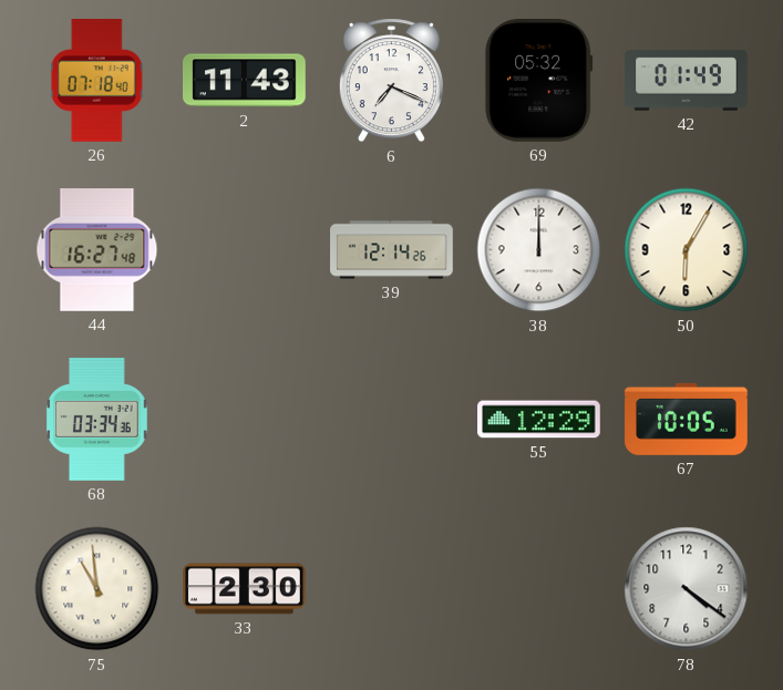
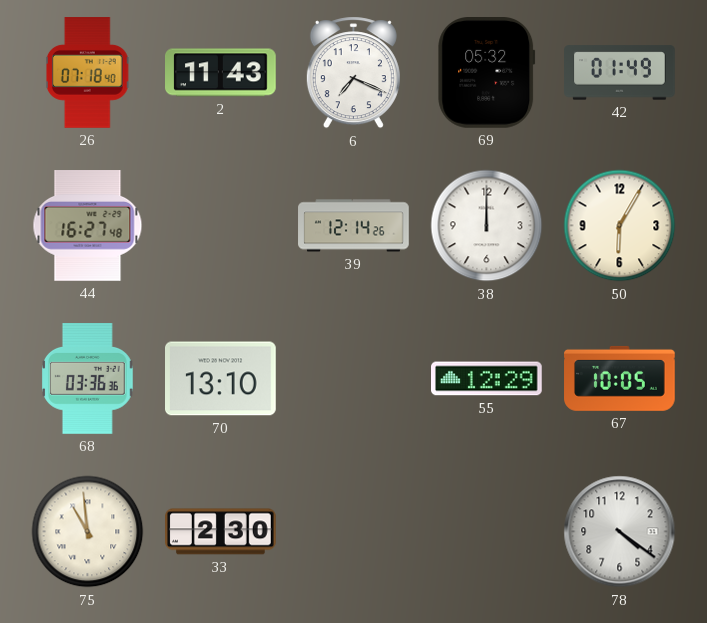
68: 03:34 -> 03:36
70: none -> 13:10
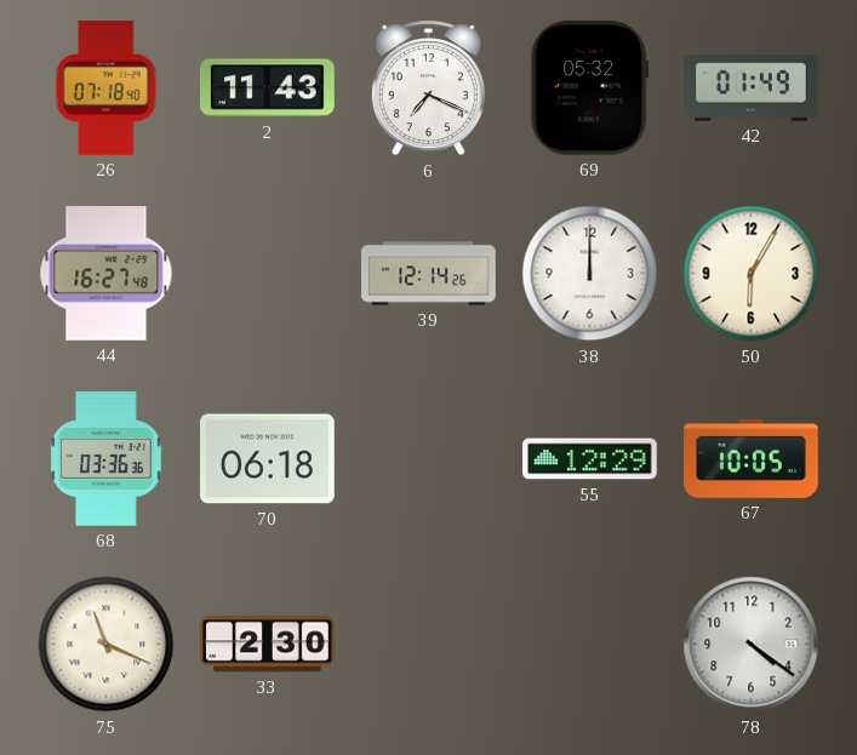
70: 13:10 -> 06:18
75: 10:59 -> 11:19
